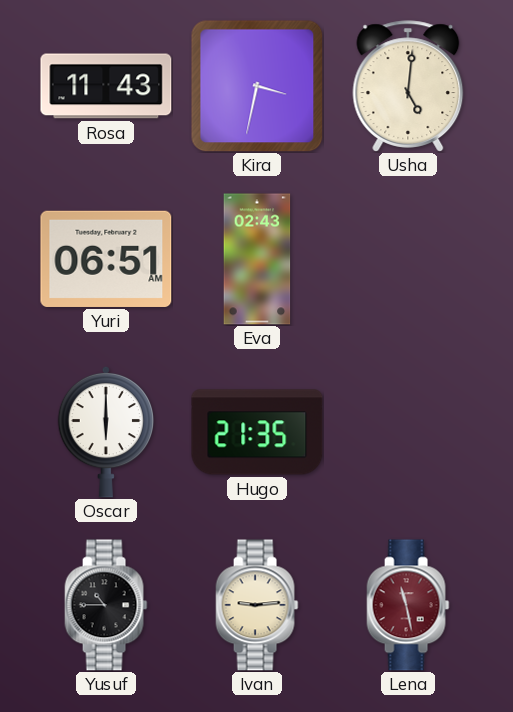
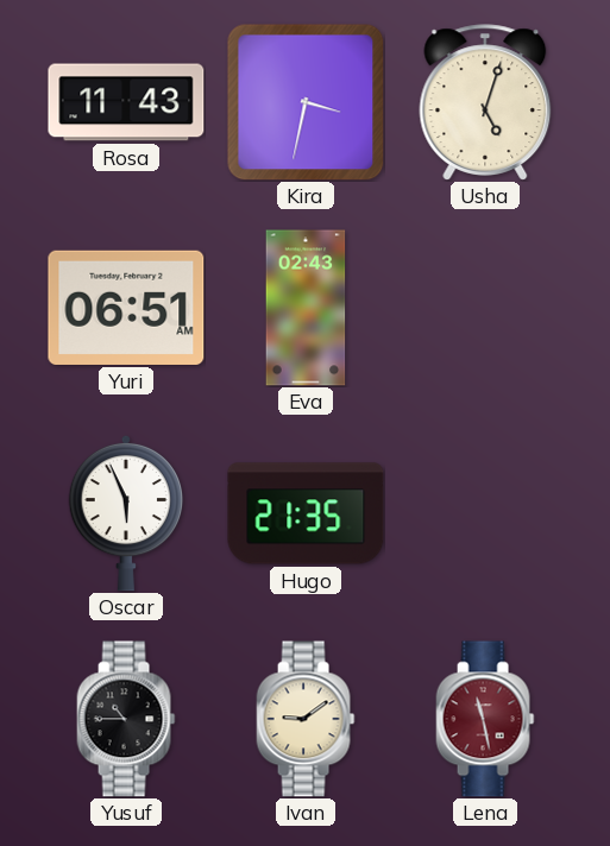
Usha: 5:01 -> 5:03
Oscar: 6:00 -> 5:56
Ivan: 9:14 -> 9:09
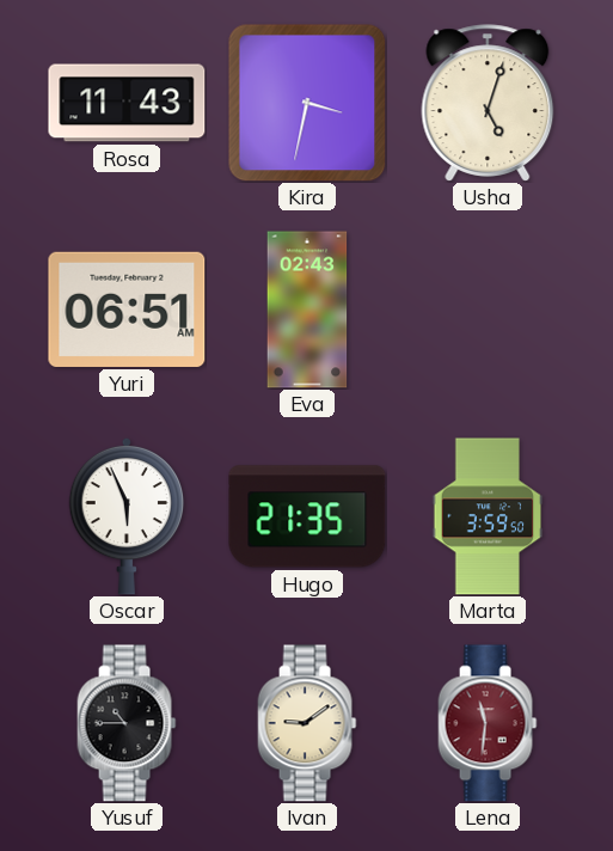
Marta: none -> 3:59
Lena: 11:28 -> 11:31
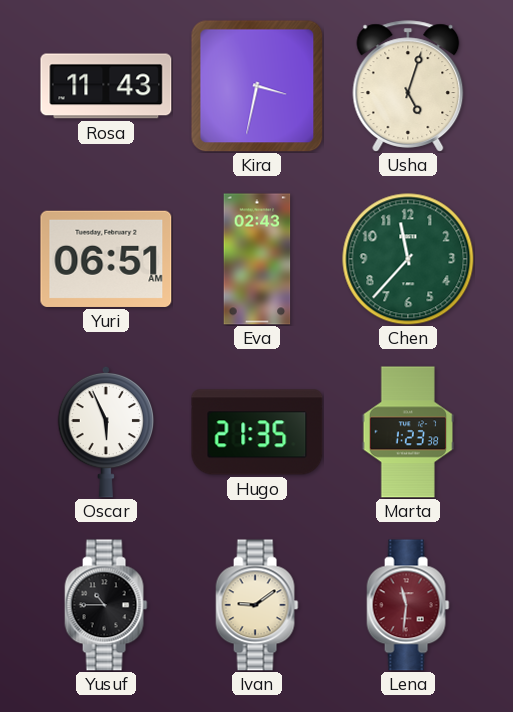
Chen: none -> 11:37
Marta: 3:59 -> 1:23
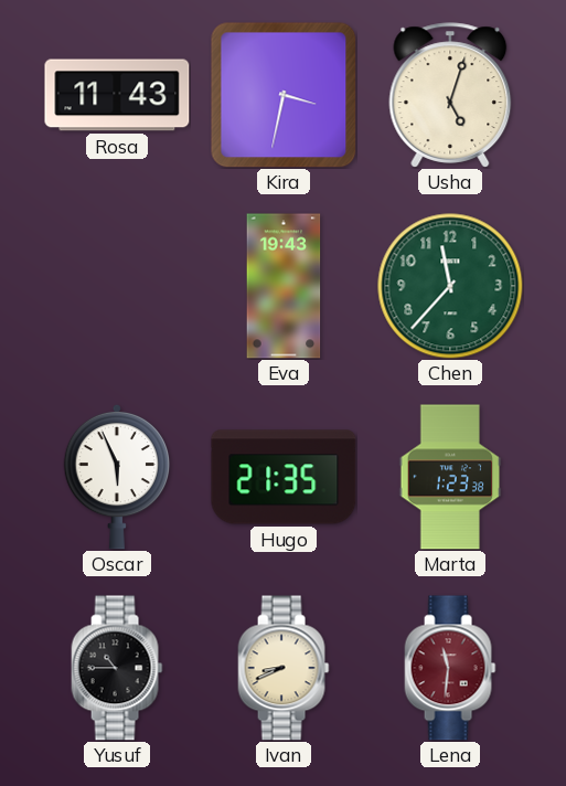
Yuri: 06:51 -> none
Eva: 02:43 -> 19:43
Ivan: 9:09 -> 8:41
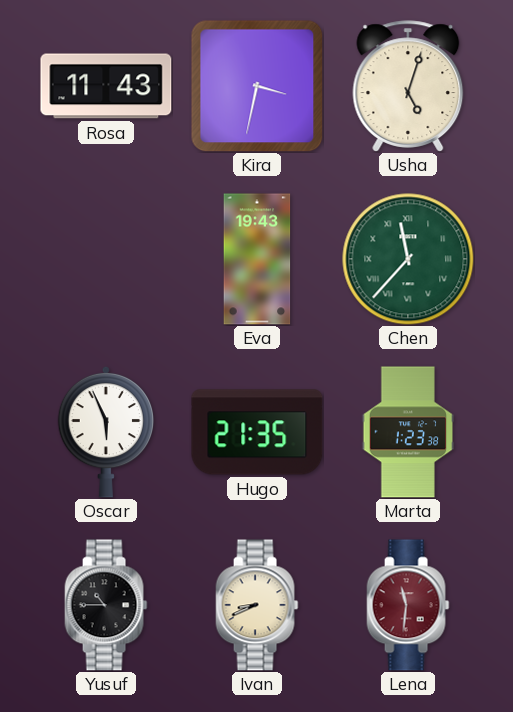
Chen numerals: Arabic -> Roman
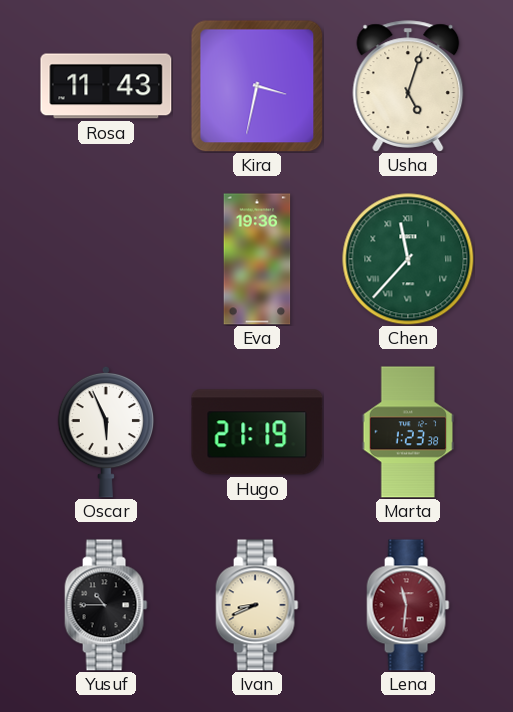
Eva: 19:43 -> 19:36
Hugo: 21:35 -> 21:19
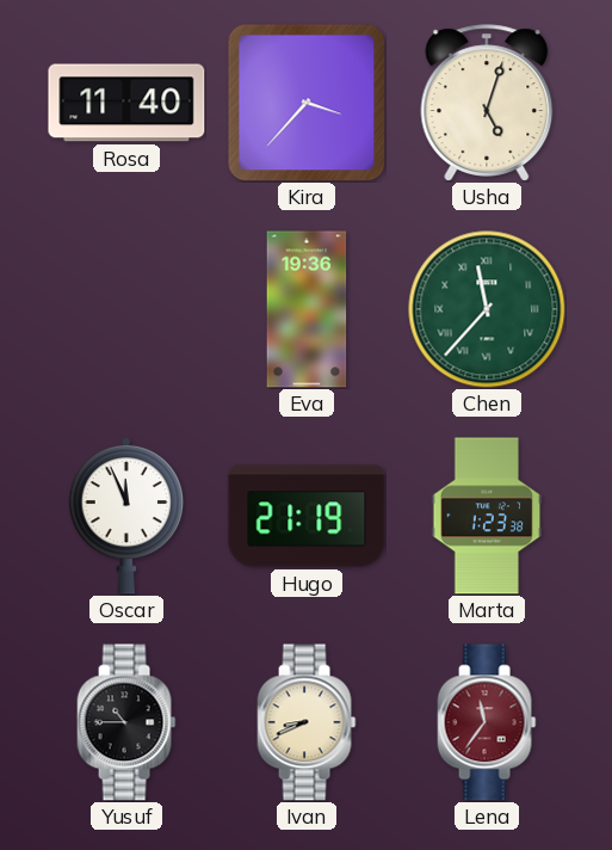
Rosa: 11:43 -> 11:40
Kira: 3:32 -> 3:37
Oscar: 5:56 -> 11:56
Lena: 11:31 -> 11:36
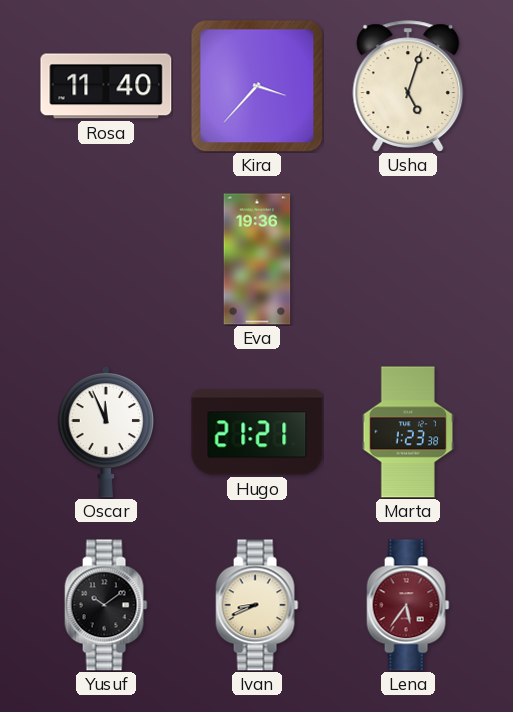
Chen: 11:37 -> none
Hugo: 21:19 -> 21:21
Yusuf: 10:45 -> 10:09
Lena: 11:36 -> 5:36
